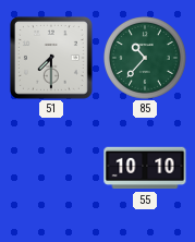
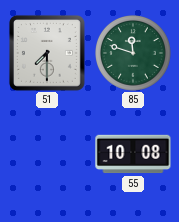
85: 10:37 -> 11:48
55: 10:10 -> 10:08
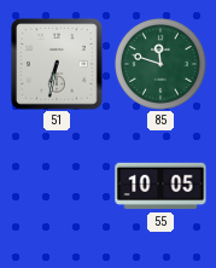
51: 7:30 -> 6:32
55: 10:08 -> 10:05
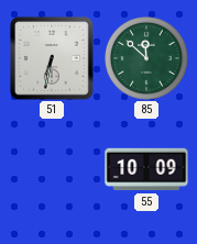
85: 11:48 -> 11:52
55: 10:05 -> 10:09
